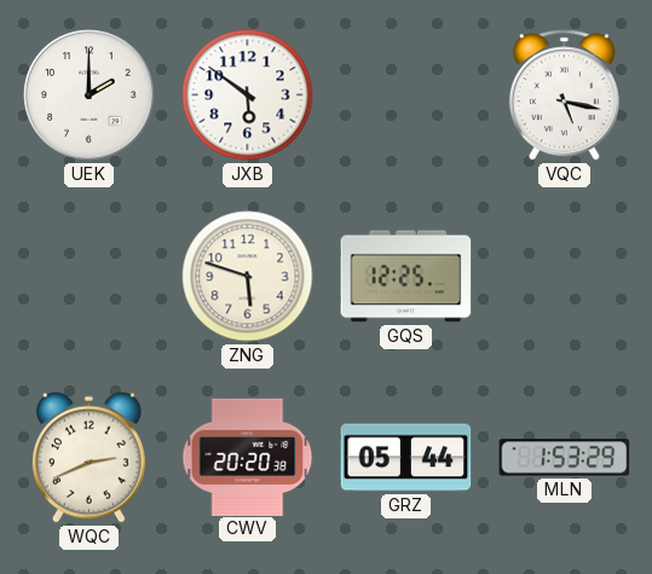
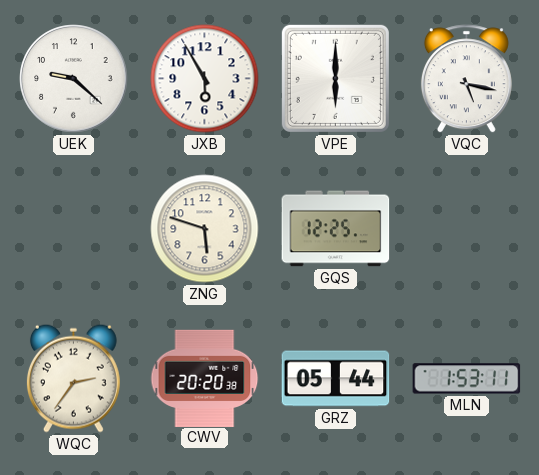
UEK: 2:00 -> 9:22
JXB: 5:51 -> 5:55
VPE: none -> 6:00
WQC: 2:41 -> 2:36
MLN: 1:53:29 -> 1:53:11
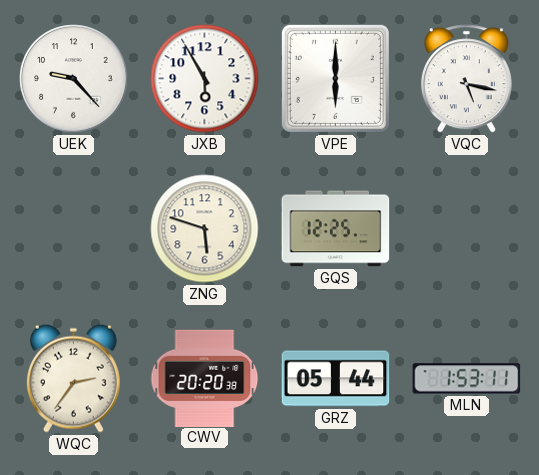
UEK: 9:22 -> 9:23
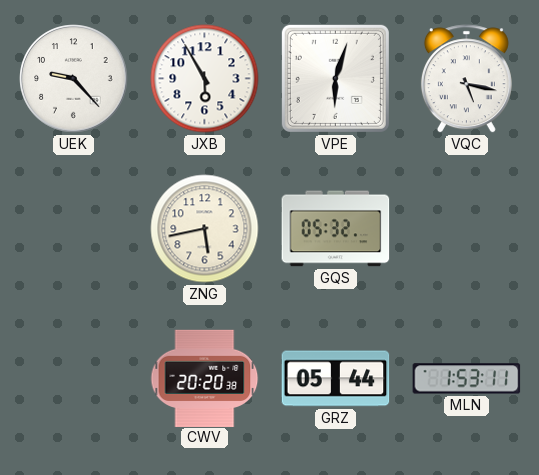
VPE: 6:00 -> 6:03
ZNG: 5:48 -> 5:43
GQS: 12:25 -> 05:32
WQC: 2:36 -> none
